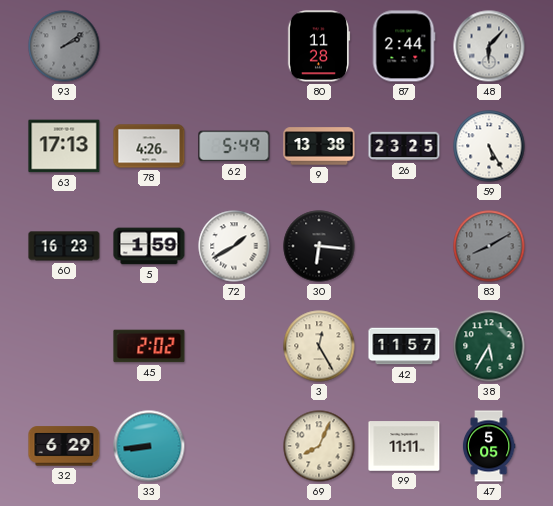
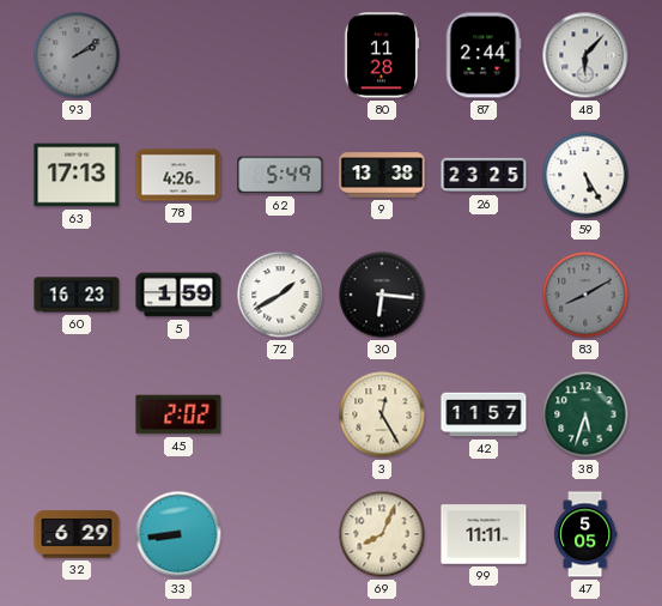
38: 5:35 -> 5:33
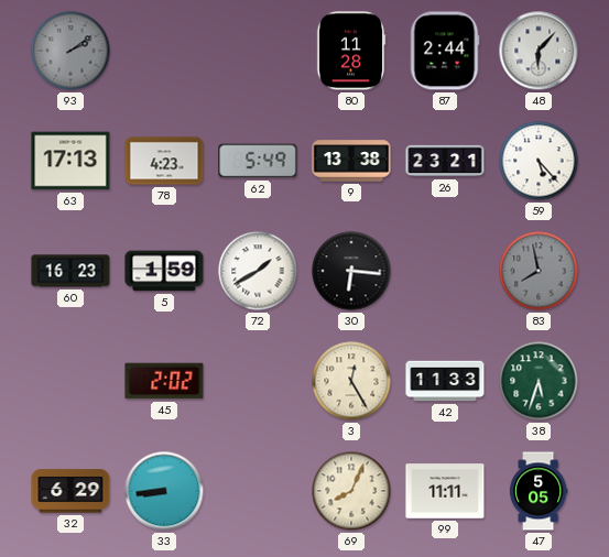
78: 4:26 -> 4:23
26: 23:25 -> 23:21
59: 5:25 -> 5:23
83: 8:10 -> 7:58
42: 11:57 -> 11:33
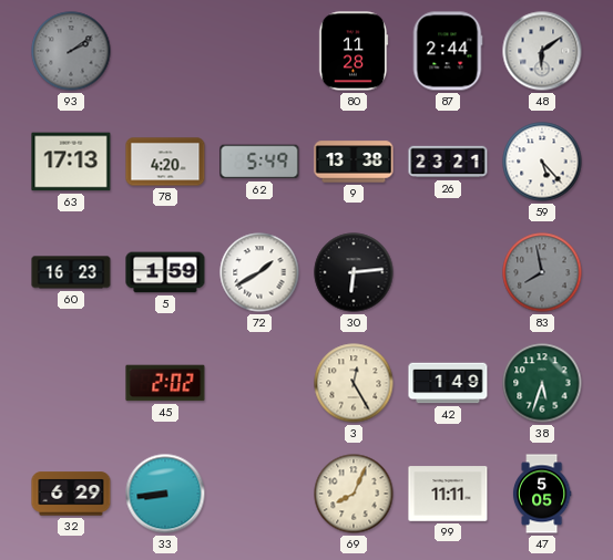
48: 6:07 -> 6:09
78: 4:23 -> 4:20
30: 6:16 -> 6:14
42: 11:33 -> 1:49
